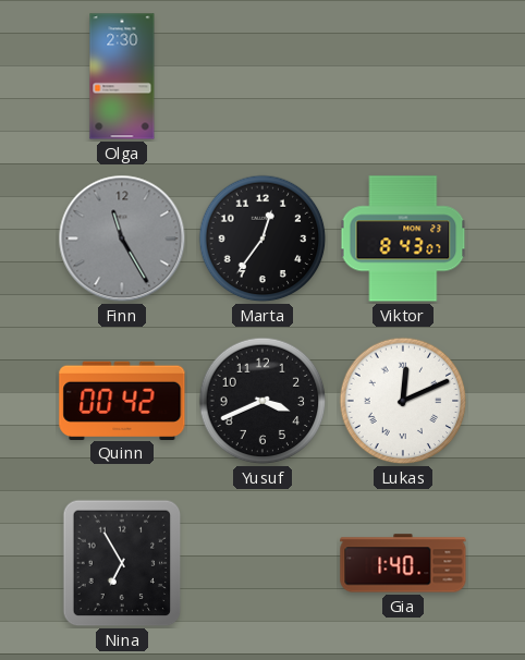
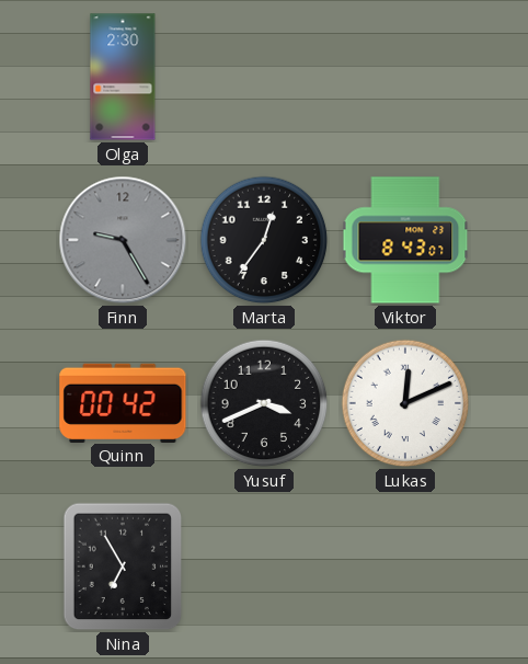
Finn: 11:25 -> 9:25
Gia: 1:40 -> none
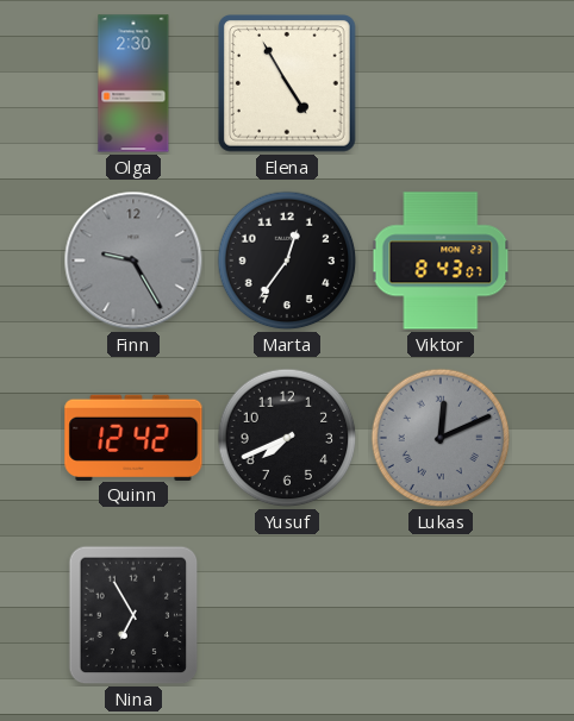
Elena: none -> 4:55
Quinn: 00:42 -> 12:42
Yusuf: 3:41 -> 7:41
Lukas dial: white -> grey
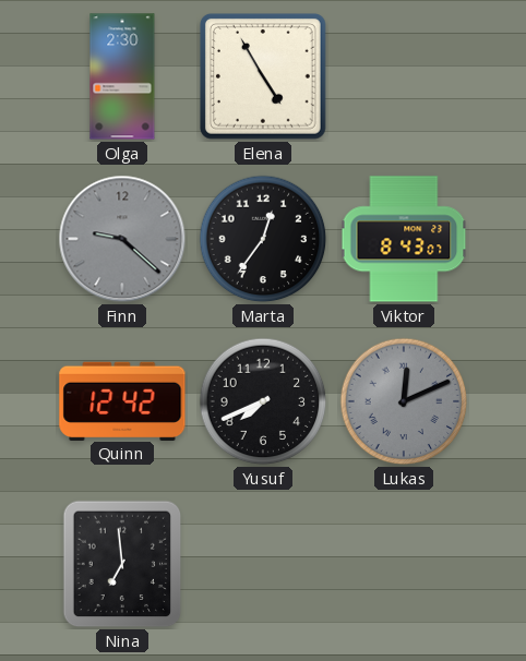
Finn: 9:25 -> 9:22
Nina: 6:55 -> 6:59
